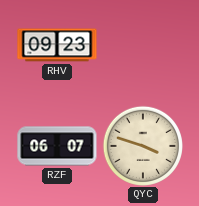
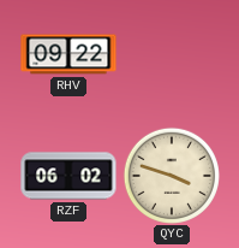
RHV: 09:23 -> 09:22
RZF: 06:07 -> 06:02
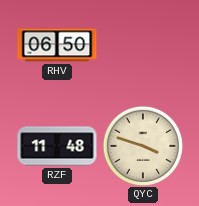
RHV: 09:22 -> 06:50
RZF: 06:02 -> 11:48
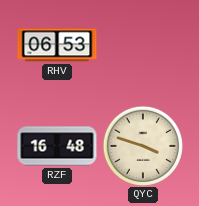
RHV: 06:50 -> 06:53
RZF: 11:48 -> 16:48
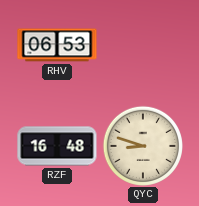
QYC: 3:48 -> 8:48
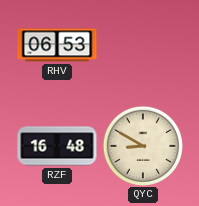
QYC: 8:48 -> 8:50
